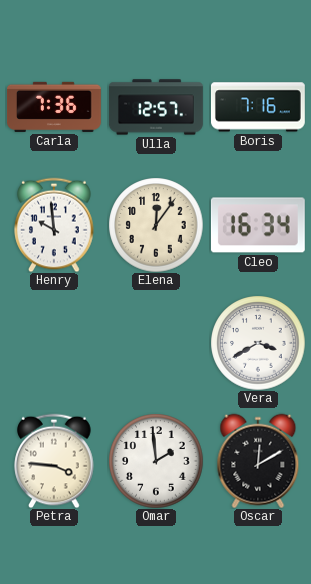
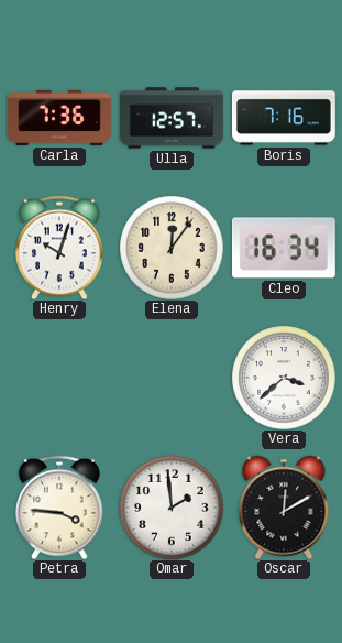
Henry: 9:59 -> 10:03
Vera: 3:40 -> 3:38
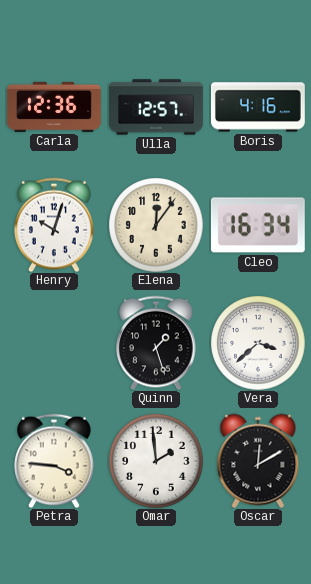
Carla: 7:36 -> 12:36
Boris: 7:16 -> 4:16
Quinn: none -> 1:27
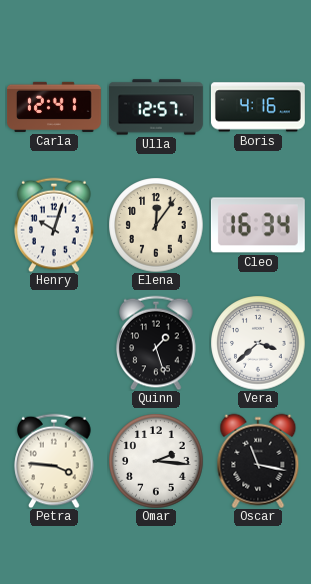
Carla: 12:36 -> 12:41
Omar: 1:59 -> 2:16
Oscar: 12:10 -> 11:17
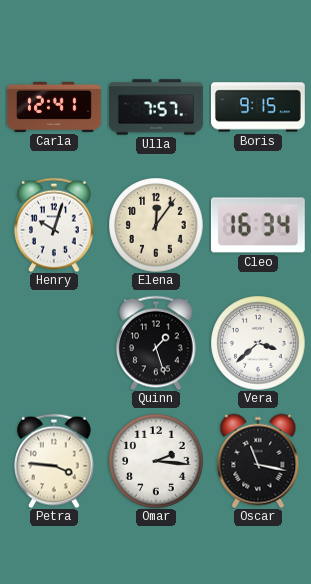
Ulla: 12:57 -> 7:57
Boris: 4:16 -> 9:15
